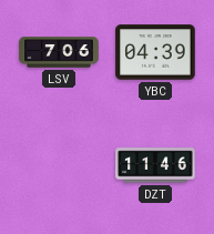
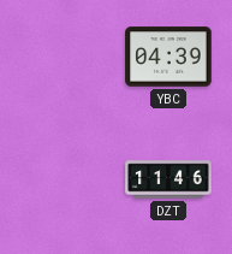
LSV: 7:06 -> none
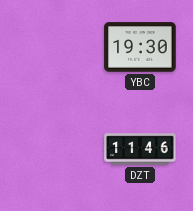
YBC: 04:39 -> 19:30
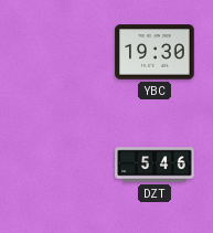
DZT: 11:46 -> 5:46
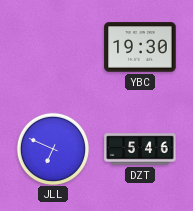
JLL: none -> 6:49
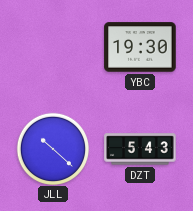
JLL: 6:49 -> 10:22
DZT: 5:46 -> 5:43
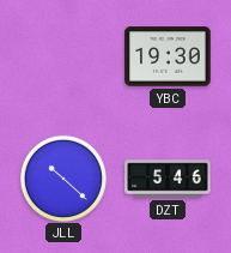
DZT: 5:43 -> 5:46
